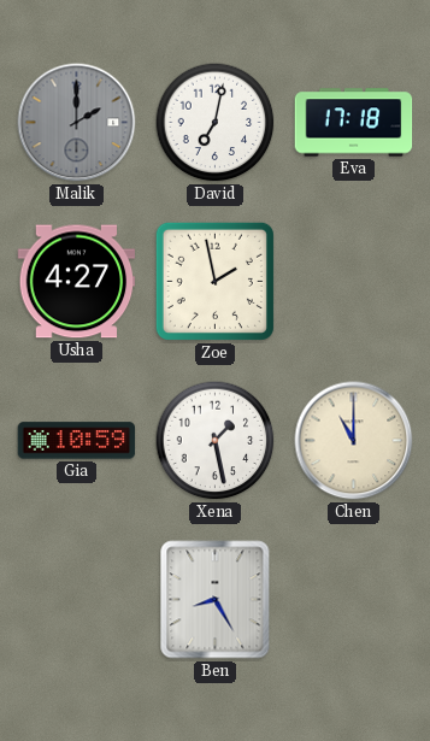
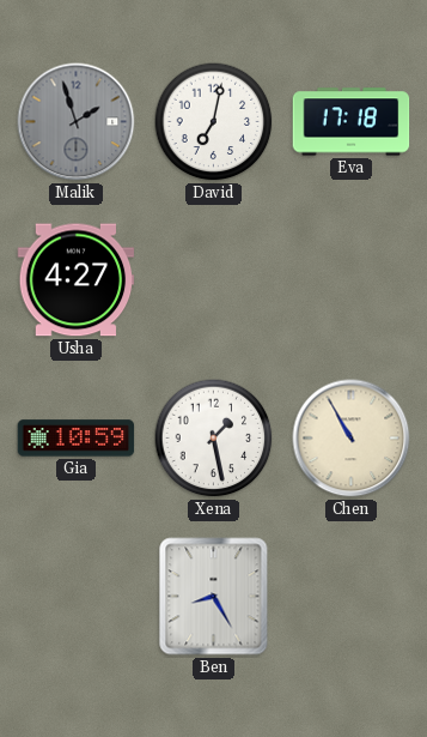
Malik: 2:00 -> 1:57
Zoe: 1:58 -> none
Chen: 11:00 -> 10:55
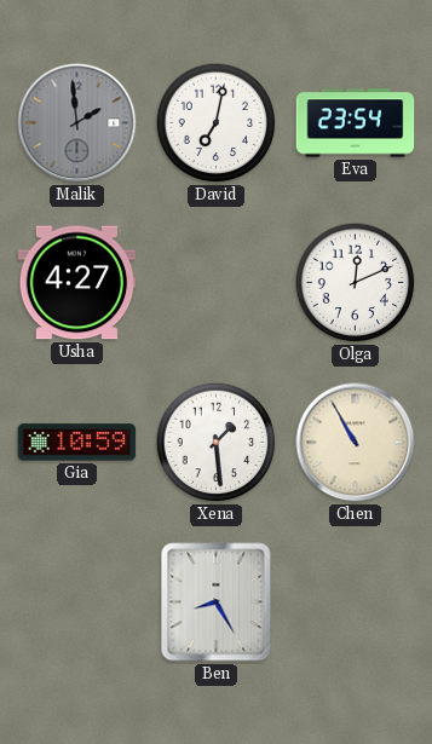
Malik: 1:57 -> 1:59
Eva: 17:18 -> 23:54
Olga: none -> 12:11
Xena: 1:28 -> 1:29
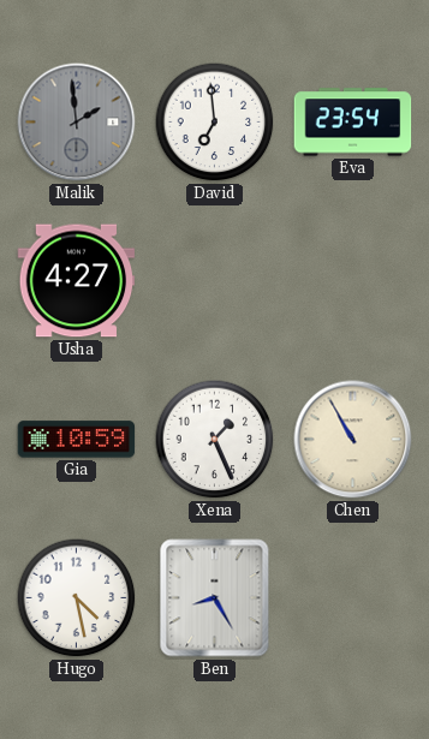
David: 7:02 -> 6:59
Olga: 12:11 -> none
Xena: 1:29 -> 1:26
Hugo: none -> 4:28
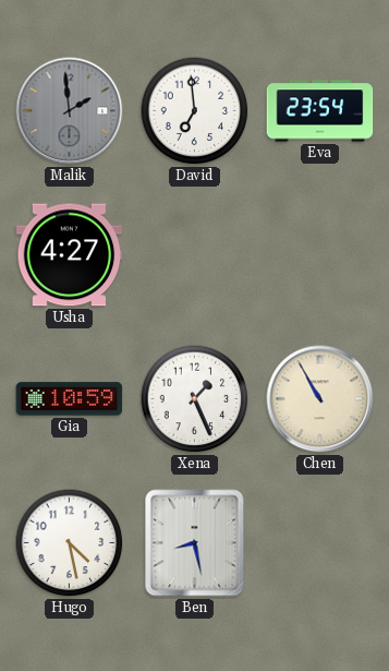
Ben: 8:25 -> 8:28
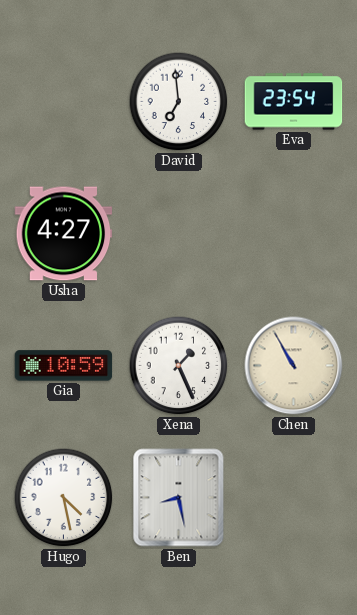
Malik: 1:59 -> none
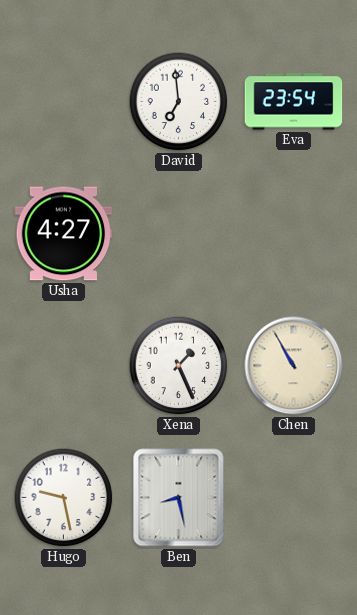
Gia: 10:59 -> none
Hugo: 4:28 -> 9:28
